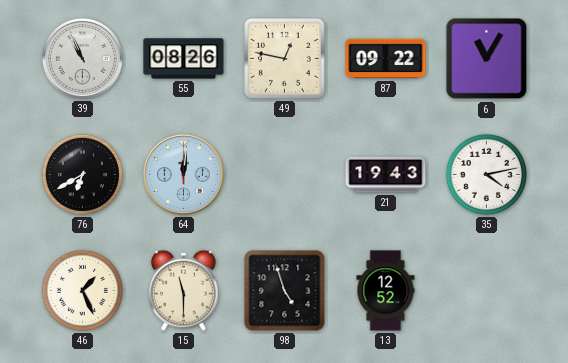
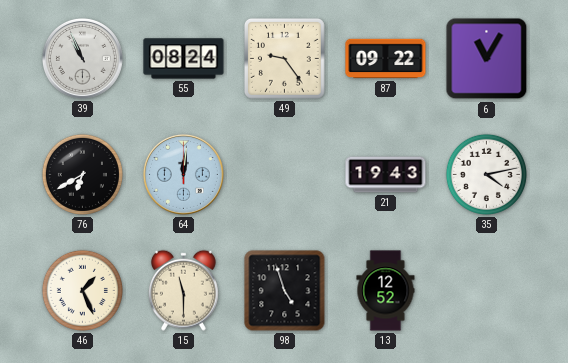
55: 08:26 -> 08:24
49: 12:47 -> 9:24
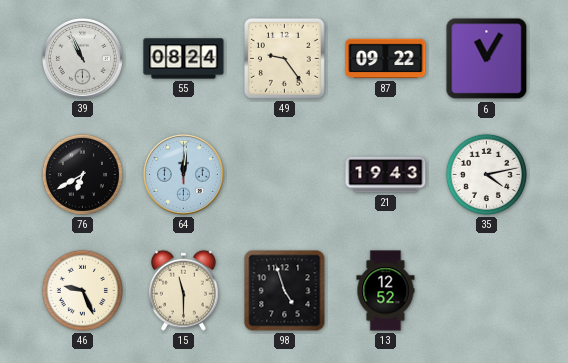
46: 1:26 -> 9:26
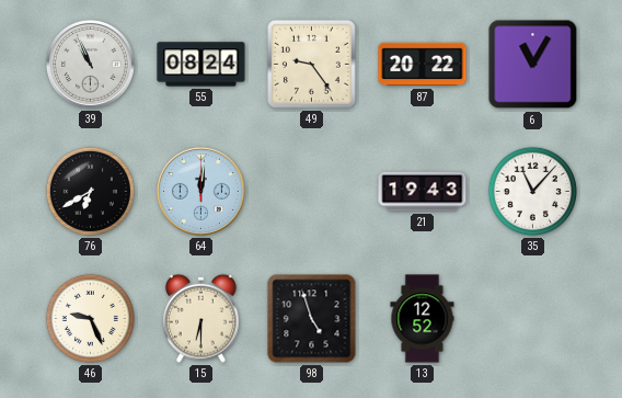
87: 09:22 -> 20:22
35: 4:13 -> 11:07
15: 11:30 -> 6:30
